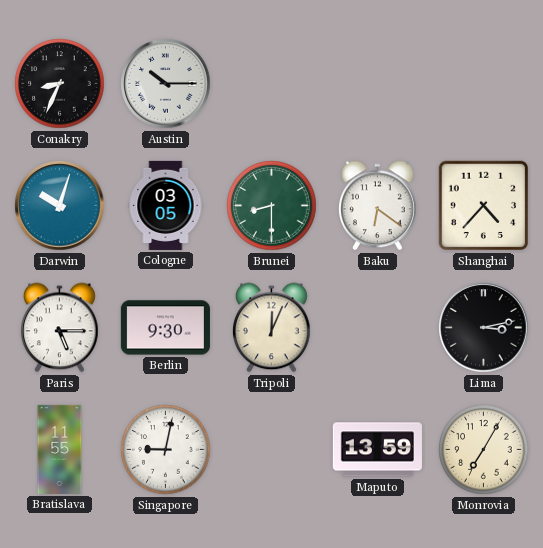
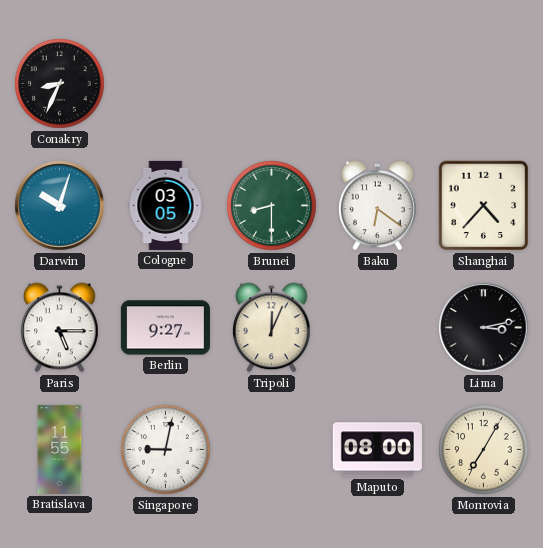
Austin: 10:15 -> none
Berlin: 9:30 -> 9:27
Maputo: 13:59 -> 08:00
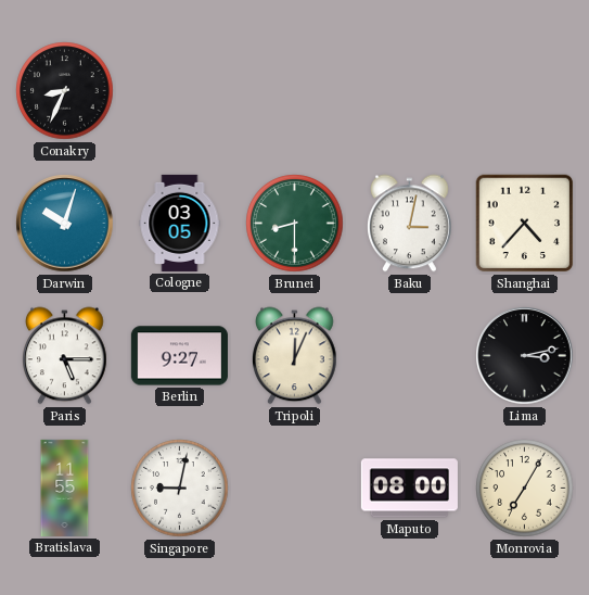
Baku: 6:21 -> 3:02
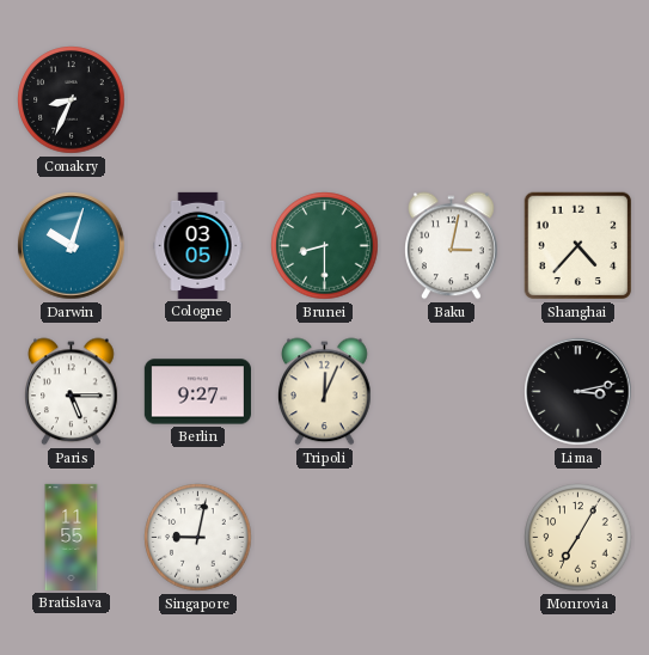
Maputo: 08:00 -> none
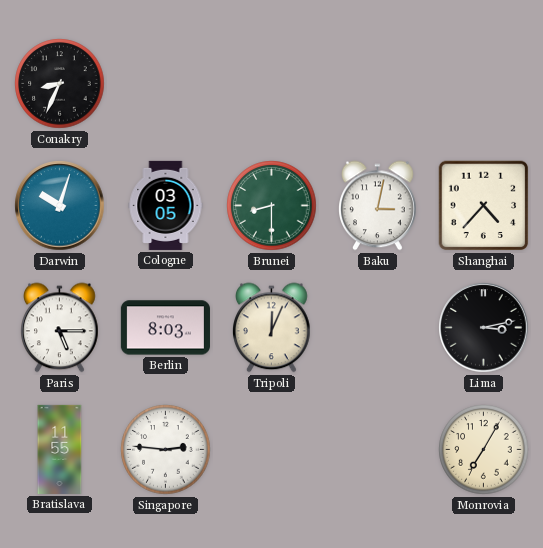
Berlin: 9:27 -> 8:03
Singapore: 9:02 -> 2:46
